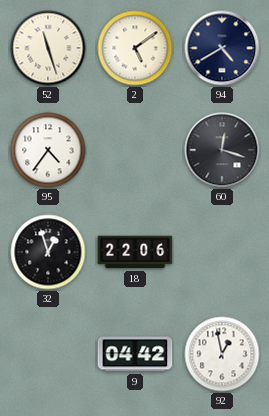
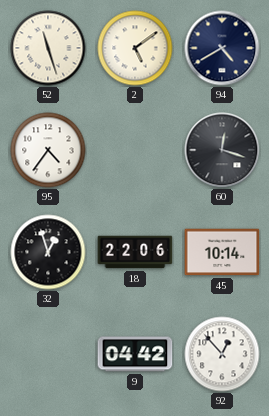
45: none -> 10:14
92: 12:58 -> 12:53
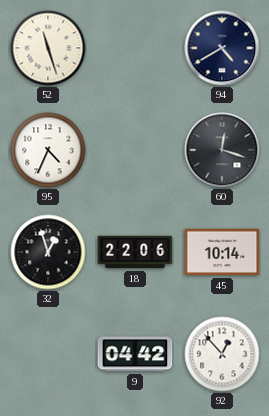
2: 5:09 -> none
95: 4:36 -> 4:34
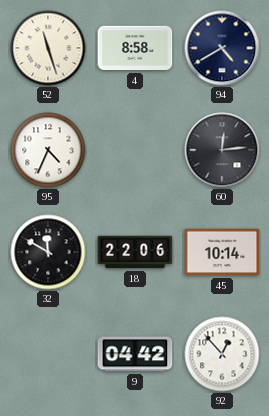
4: none -> 8:58
60: 12:18 -> 12:14
32: 12:57 -> 11:50
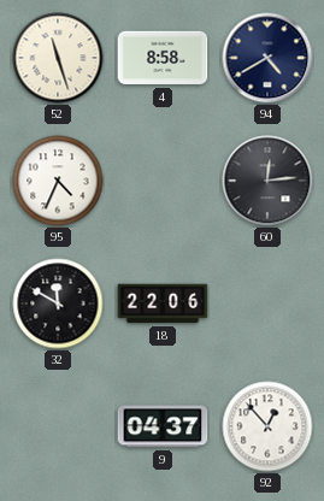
45: 10:14 -> none
9: 04:42 -> 04:37
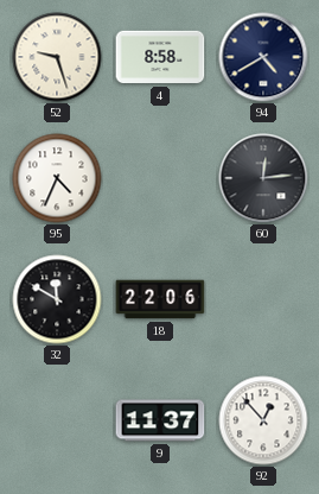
52: 11:27 -> 9:27
9: 04:37 -> 11:37
